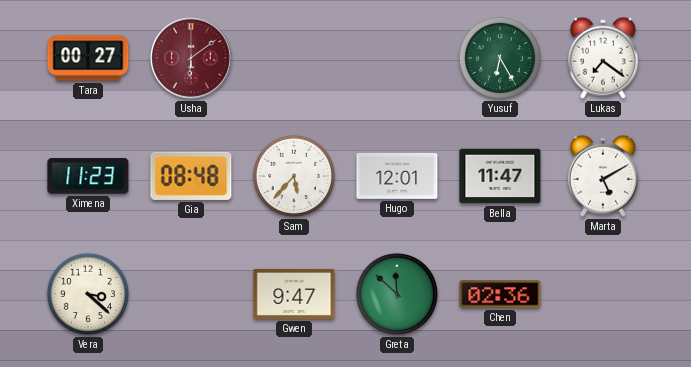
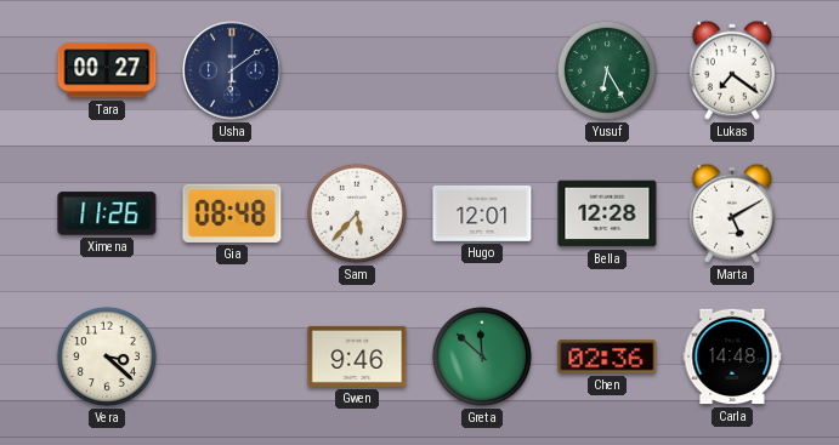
Usha dial: burgundy -> navy
Ximena: 11:23 -> 11:26
Bella: 11:47 -> 12:28
Gwen: 9:47 -> 9:46
Carla: none -> 14:48
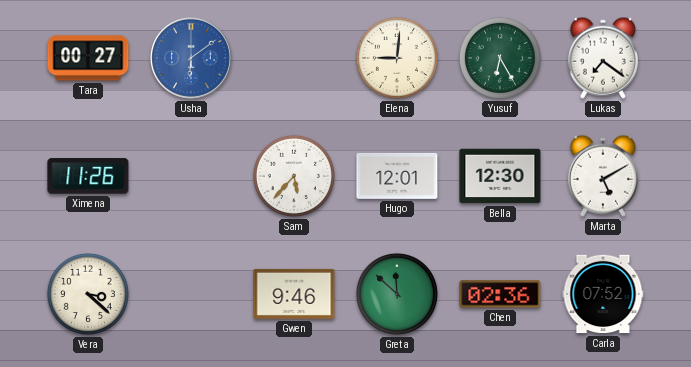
Usha dial: navy -> blue
Elena: none -> 9:01
Gia: 08:48 -> none
Bella: 12:28 -> 12:30
Carla: 14:48 -> 07:52
